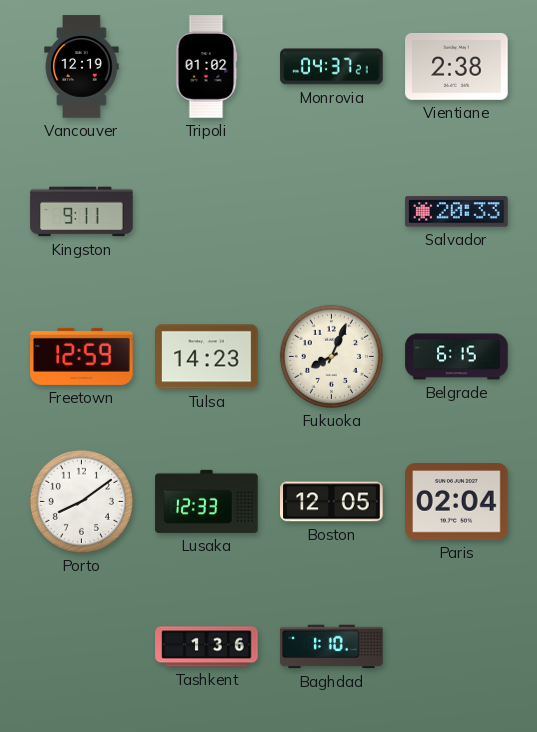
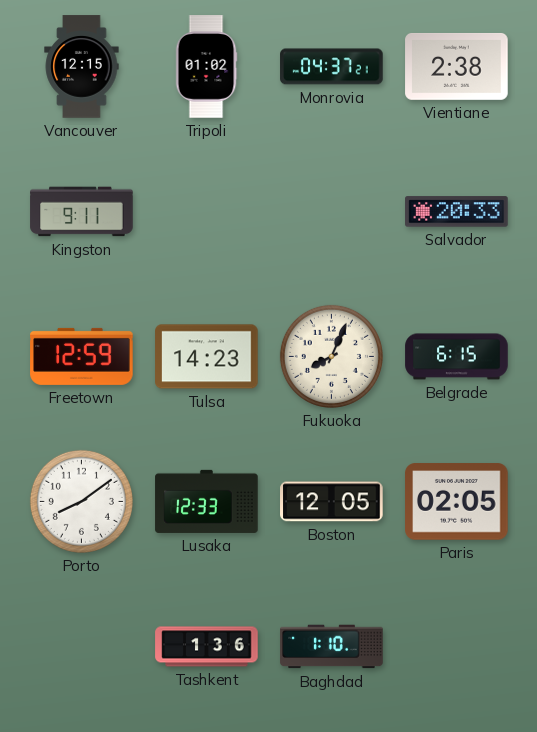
Vancouver: 12:19 -> 12:15
Paris: 02:04 -> 02:05
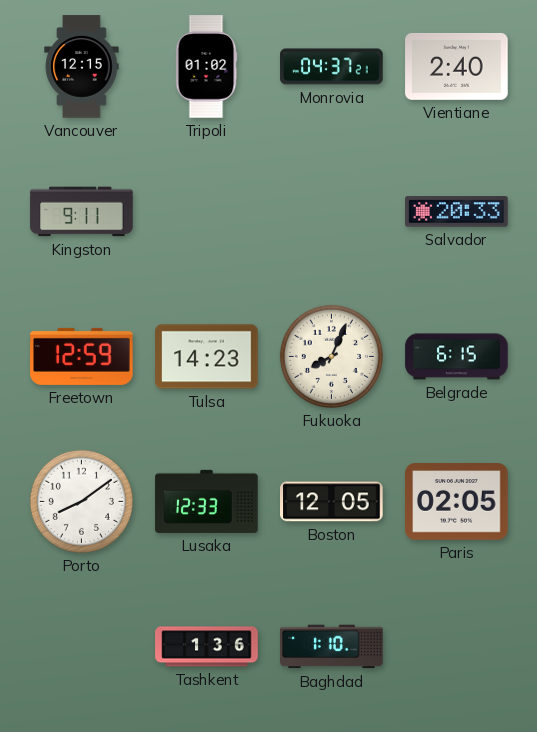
Vientiane: 2:38 -> 2:40
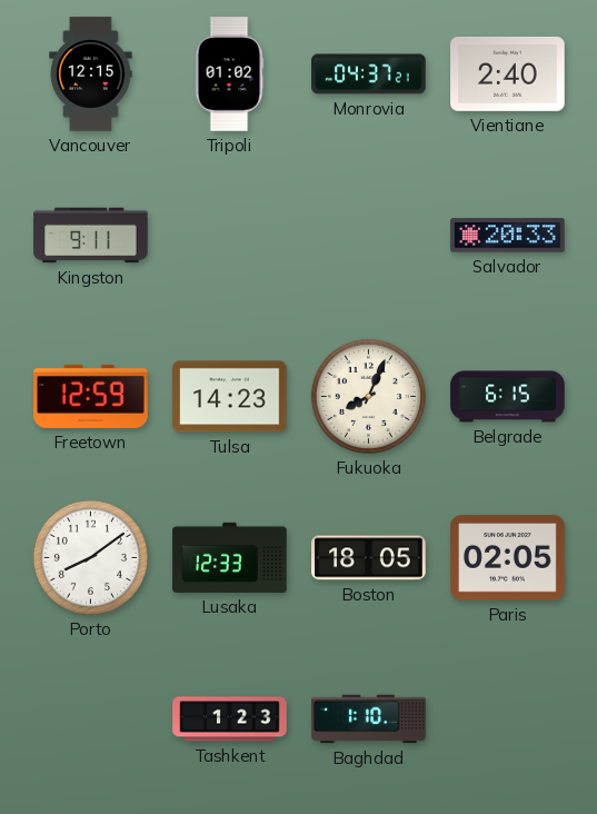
Boston: 12:05 -> 18:05
Tashkent: 1:36 -> 1:23
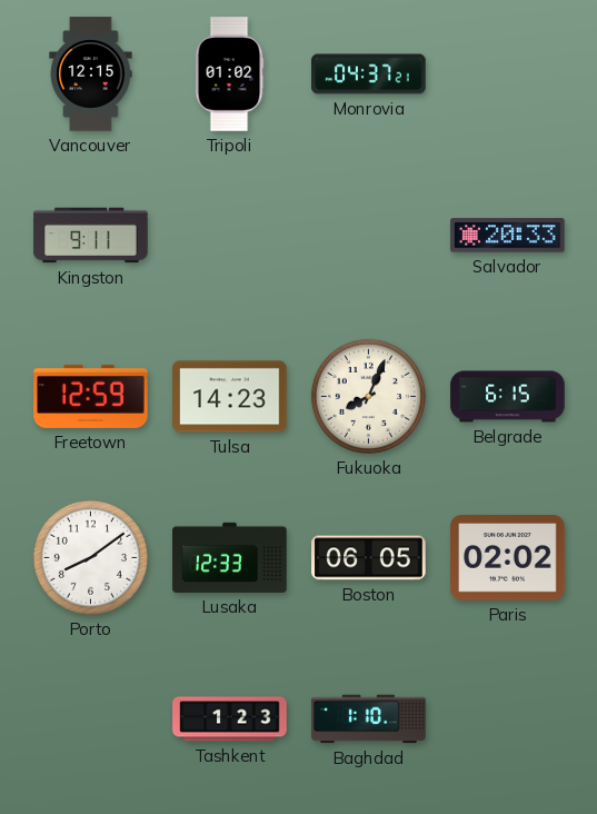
Vientiane: 2:40 -> none
Boston: 18:05 -> 06:05
Paris: 02:05 -> 02:02
